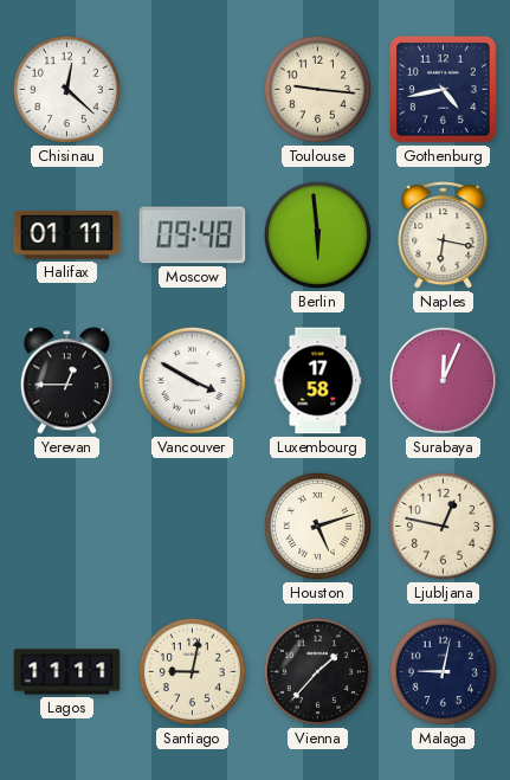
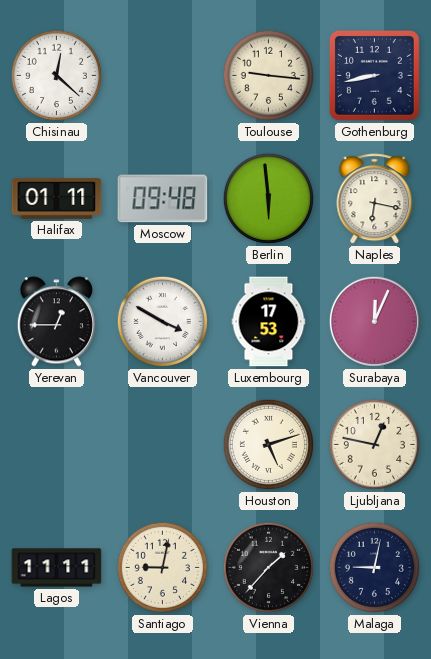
Gothenburg: 4:43 -> 8:43
Luxembourg: 17:58 -> 17:53
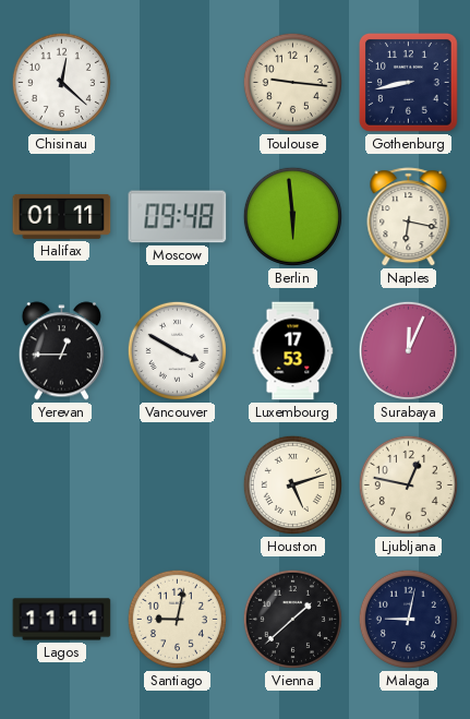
Vienna: 1:37 -> 1:38
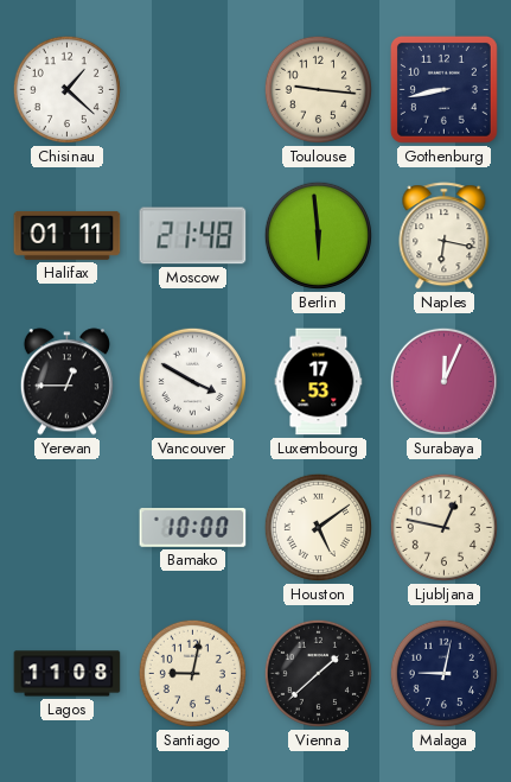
Chisinau: 12:22 -> 1:22
Moscow: 09:48 -> 21:48
Bamako: none -> 10:00
Houston: 5:12 -> 5:09
Lagos: 11:11 -> 11:08
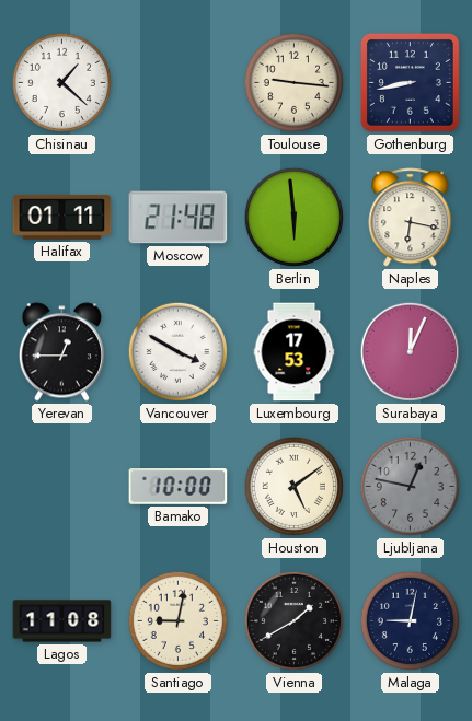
Ljubljana dial: cream -> grey
Vienna: 1:38 -> 1:40
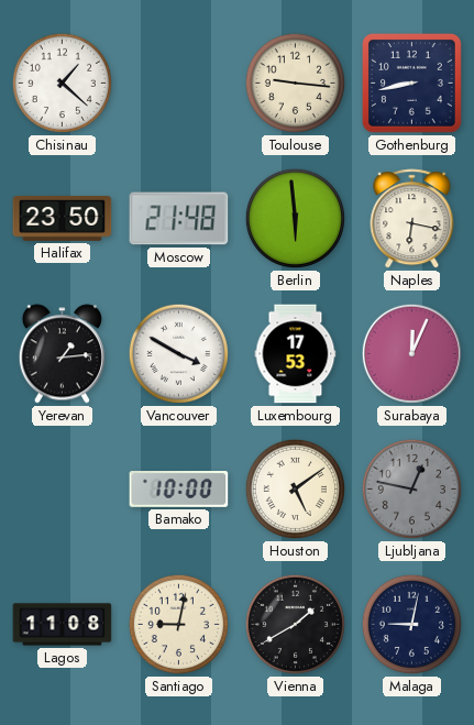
Halifax: 01:11 -> 23:50
Yerevan: 12:45 -> 1:14
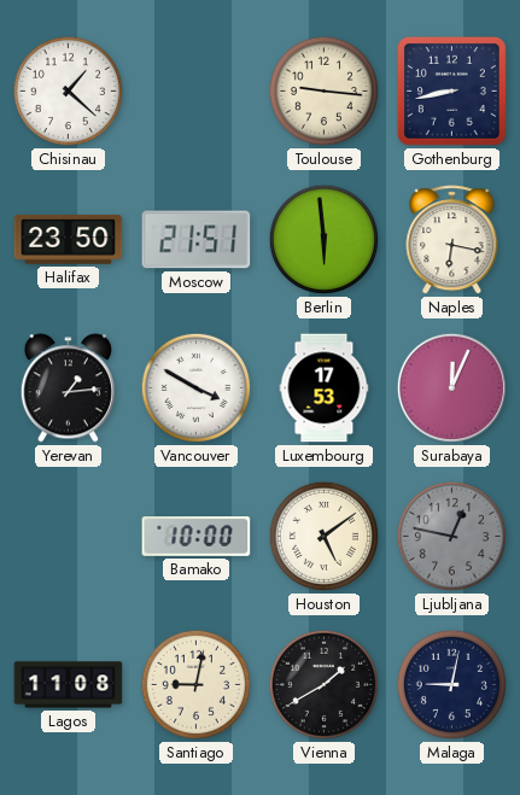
Moscow: 21:48 -> 21:51
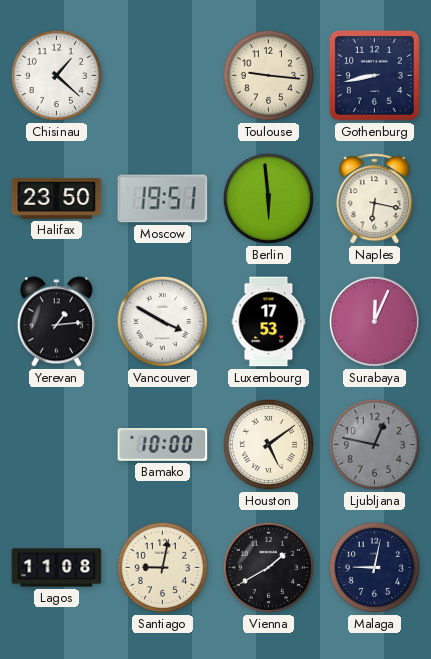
Moscow: 21:51 -> 19:51
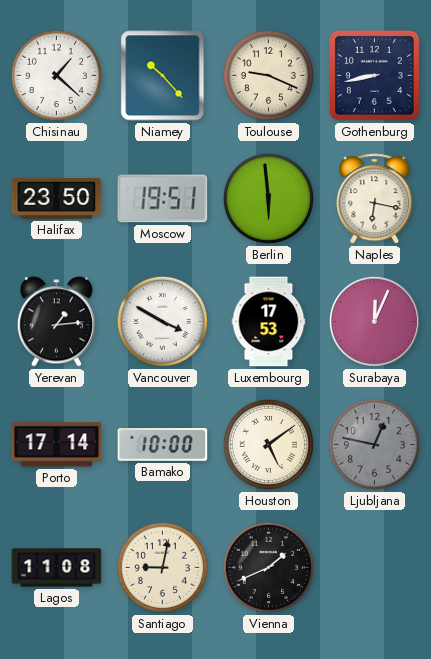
Niamey: none -> 10:23
Toulouse: 9:16 -> 9:19
Porto: none -> 17:14
Vienna: 1:40 -> 1:41
Malaga: 9:02 -> none
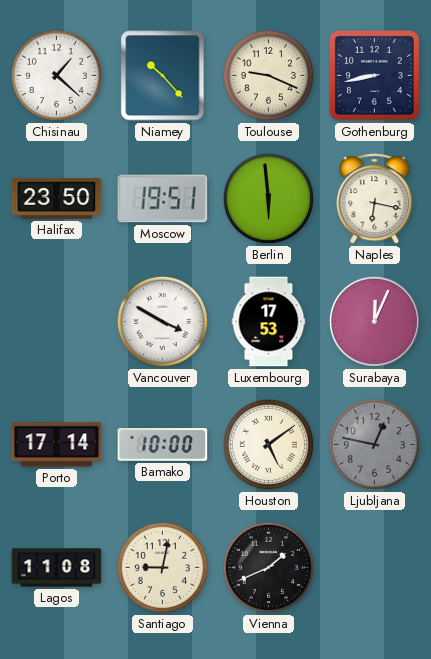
Yerevan: 1:14 -> none
